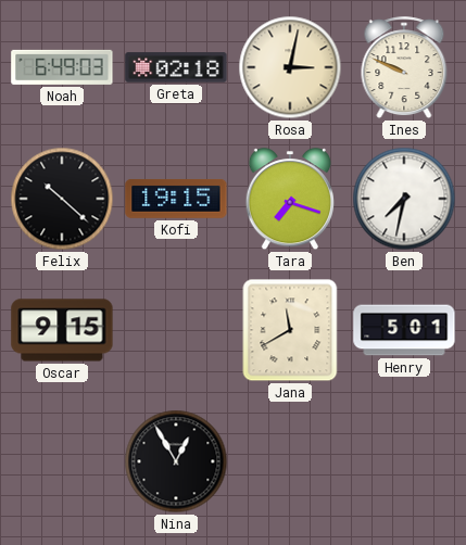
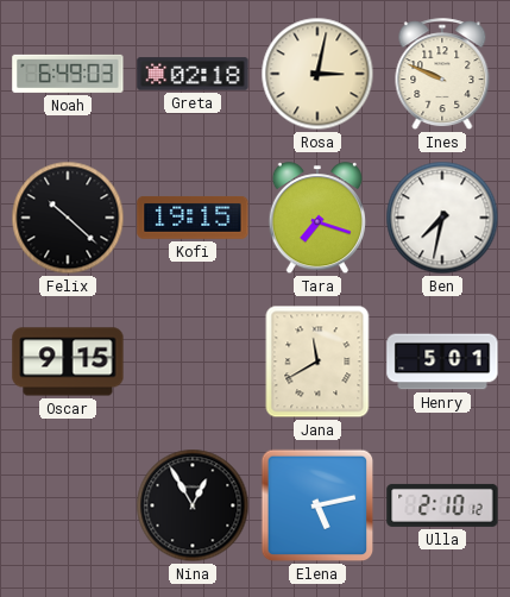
Elena: none -> 5:13
Ulla: none -> 2:10
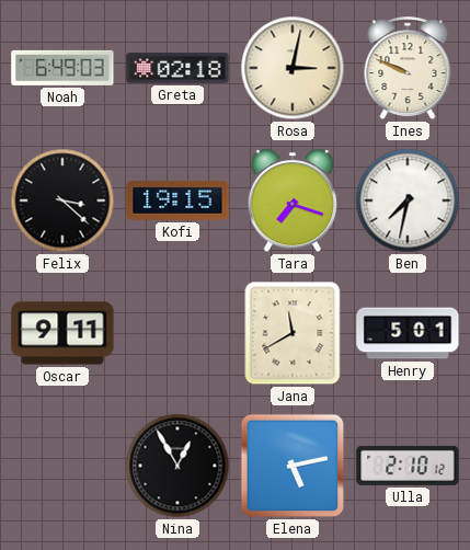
Felix: 10:22 -> 3:22
Oscar: 9:15 -> 9:11
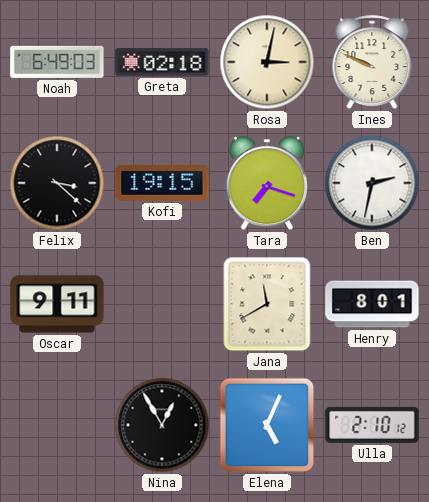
Ben: 7:32 -> 2:32
Henry: 5:01 -> 8:01
Elena: 5:13 -> 5:04
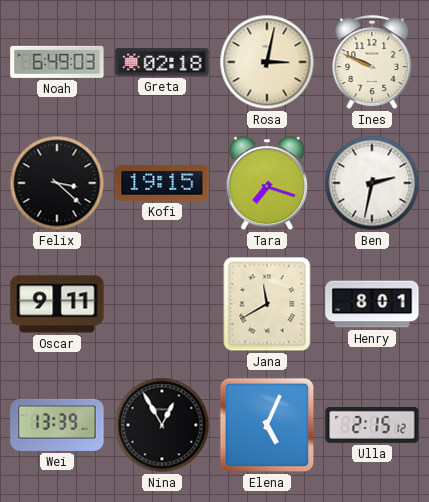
Wei: none -> 13:39
Ulla: 2:10 -> 2:15
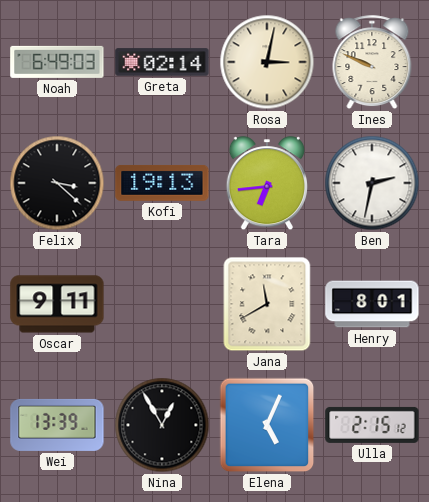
Greta: 02:18 -> 02:14
Kofi: 19:15 -> 19:13
Tara: 7:18 -> 6:44
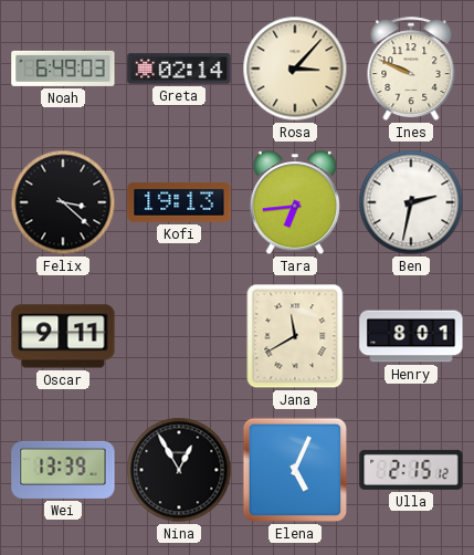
Rosa: 3:02 -> 3:07
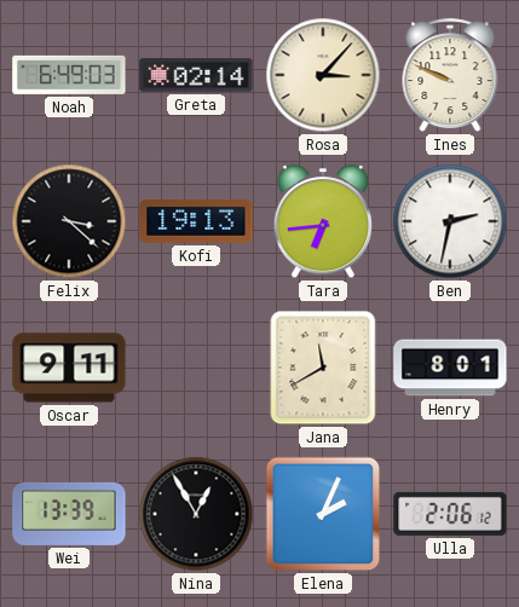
Elena: 5:04 -> 2:04
Ulla: 2:15 -> 2:06
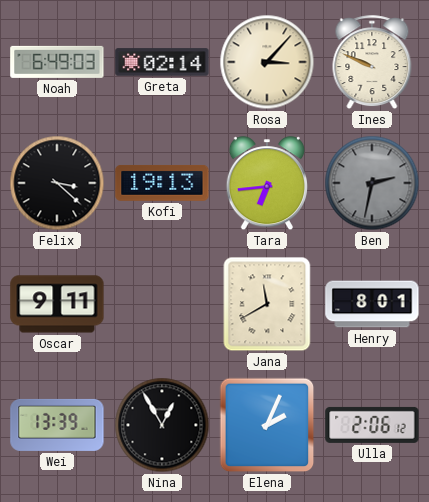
Ben dial: white -> grey
